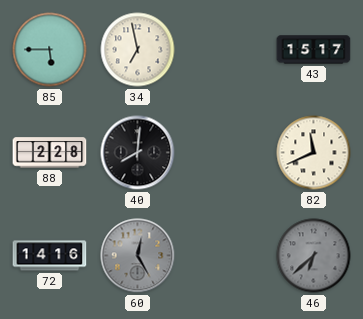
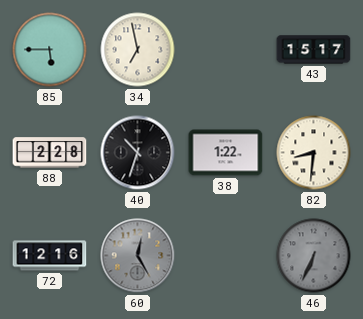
40: 8:01 -> 10:33
38: none -> 1:22
82: 11:41 -> 8:31
72: 14:16 -> 12:16
46: 6:38 -> 6:34
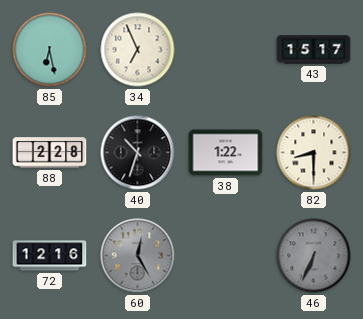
85: 5:45 -> 6:28
34: 6:58 -> 6:56
82: 8:31 -> 8:30
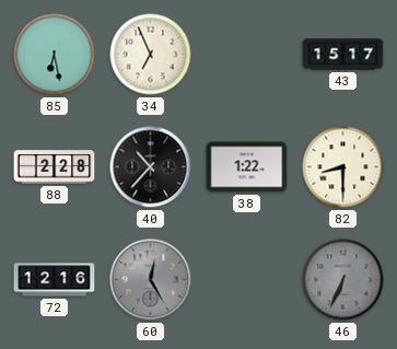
40: 10:33 -> 10:37
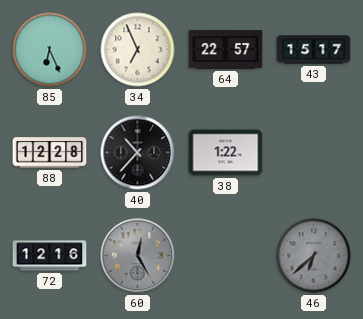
85: 6:28 -> 6:26
64: none -> 22:57
88: 2:28 -> 12:28
82: 8:30 -> none
46: 6:34 -> 6:38
